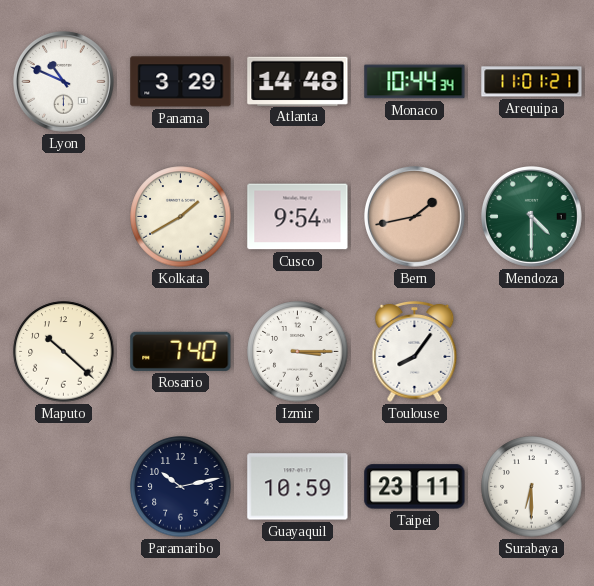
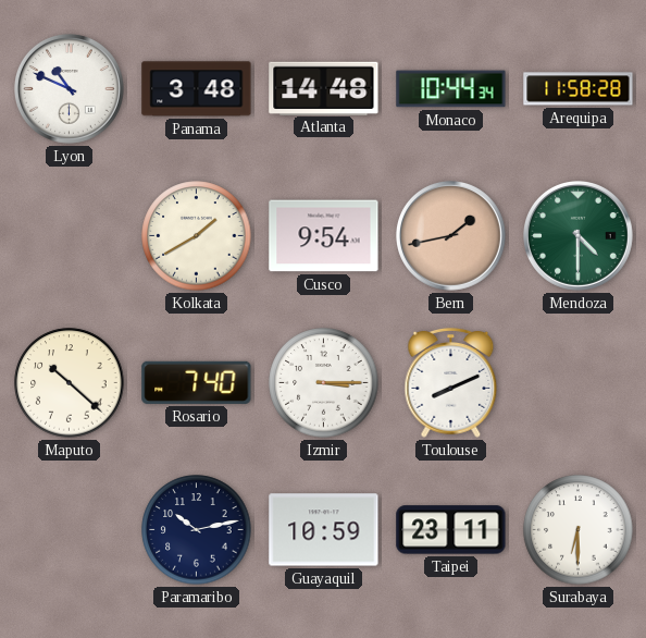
Panama: 3:29 -> 3:48
Arequipa: 11:01 -> 11:58
Toulouse: 8:06 -> 8:11
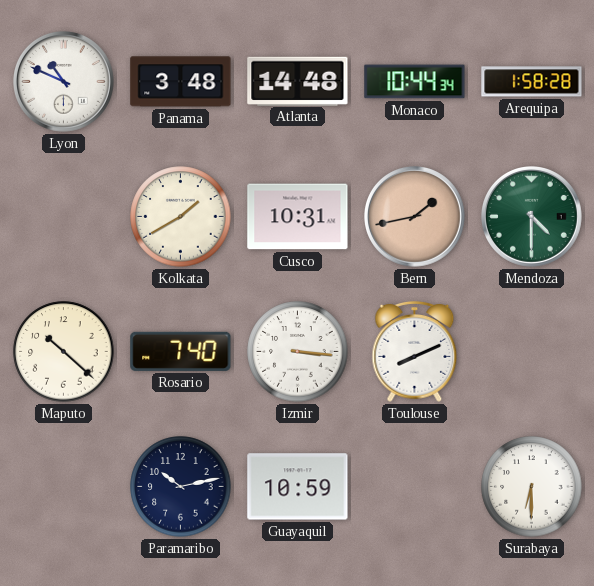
Arequipa: 11:58 -> 1:58
Cusco: 9:54 -> 10:31
Izmir: 3:15 -> 3:16
Taipei: 23:11 -> none
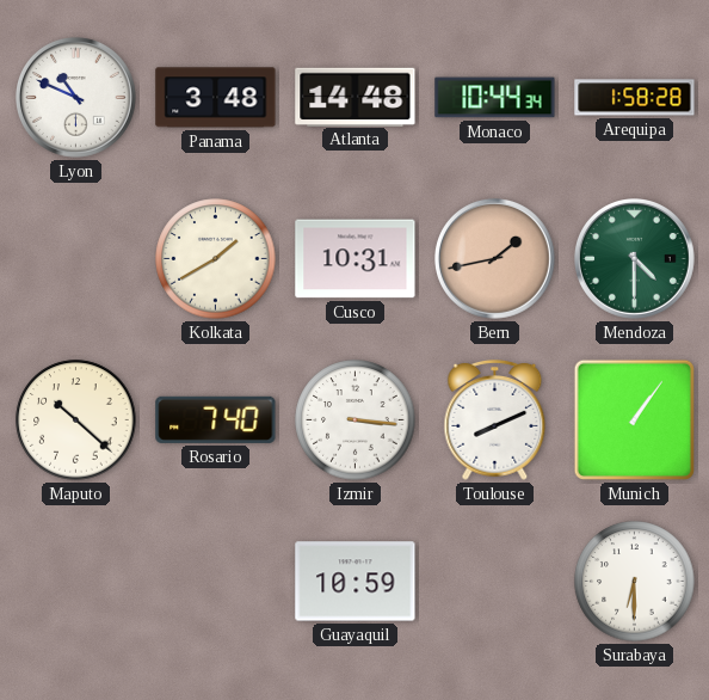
Munich: none -> 1:06
Paramaribo: 10:13 -> none
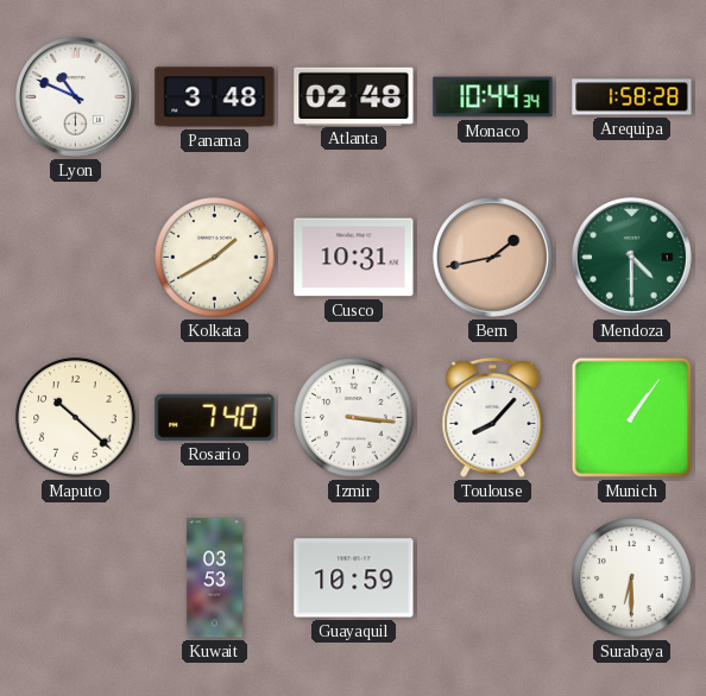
Atlanta: 14:48 -> 02:48
Toulouse: 8:11 -> 8:07
Kuwait: none -> 03:53
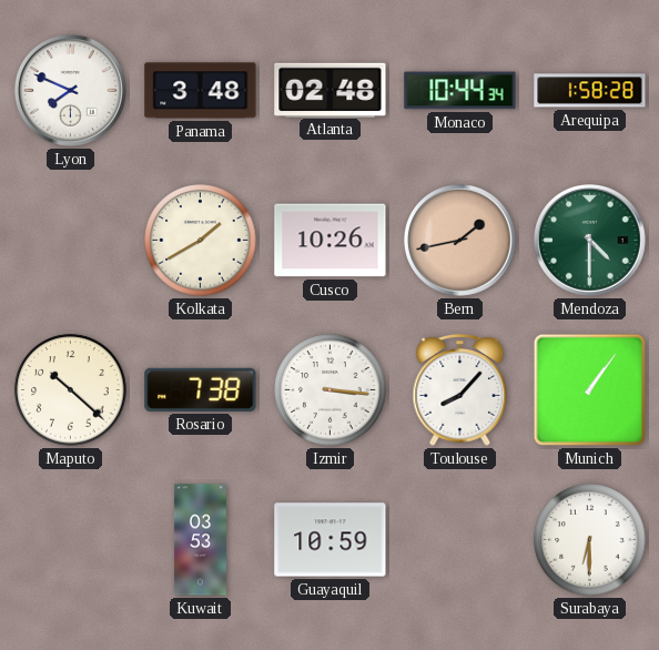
Lyon: 10:49 -> 7:49
Cusco: 10:31 -> 10:26
Rosario: 7:40 -> 7:38
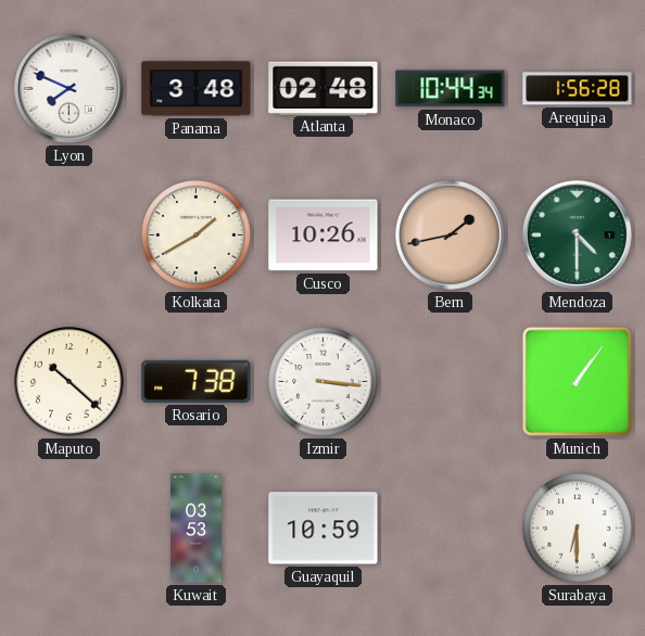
Arequipa: 1:58 -> 1:56
Toulouse: 8:07 -> none
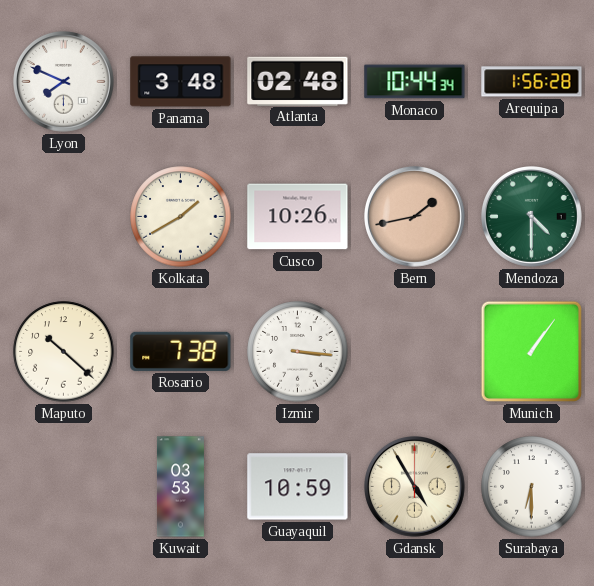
Gdansk: none -> 4:55
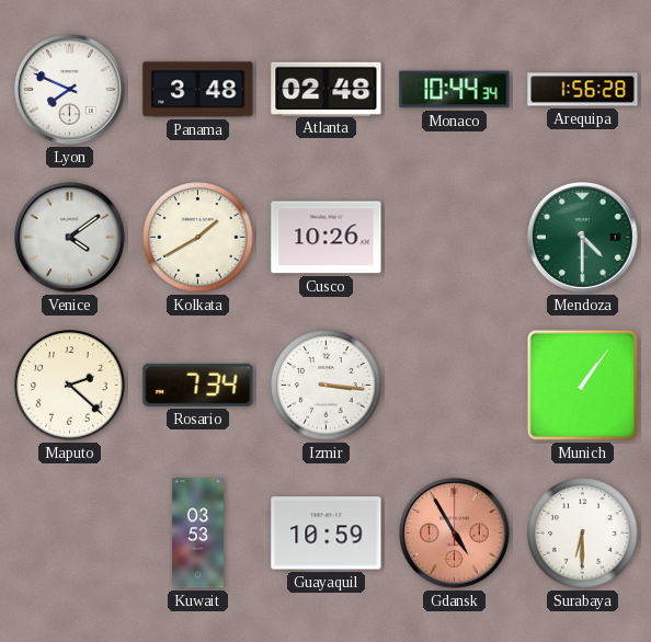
Venice: none -> 4:09
Bern: 1:43 -> none
Maputo: 10:22 -> 2:22
Rosario: 7:38 -> 7:34
Gdansk dial: cream -> salmon
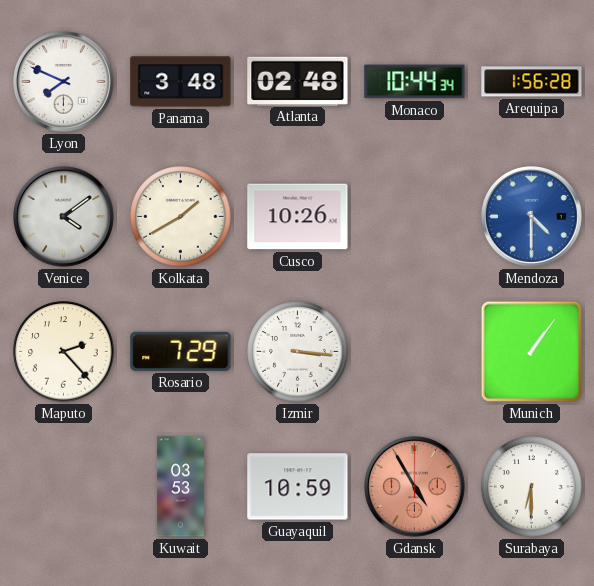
Mendoza dial: green -> blue
Maputo: 2:22 -> 2:23
Rosario: 7:34 -> 7:29
